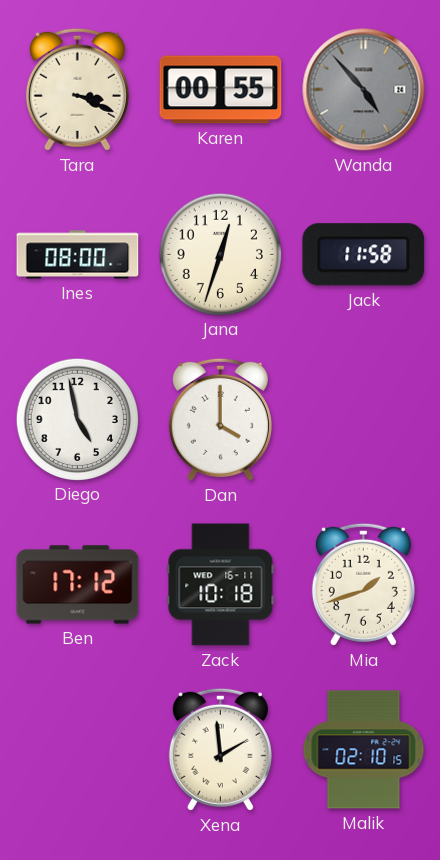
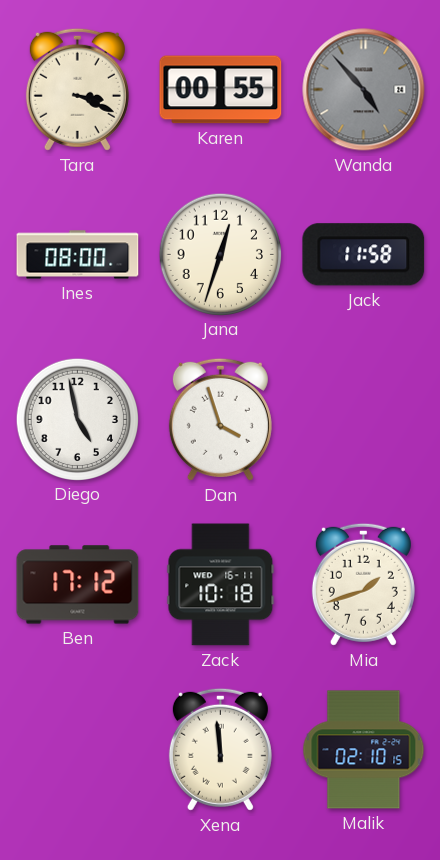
Dan: 4:00 -> 3:57
Xena: 1:59 -> 11:59
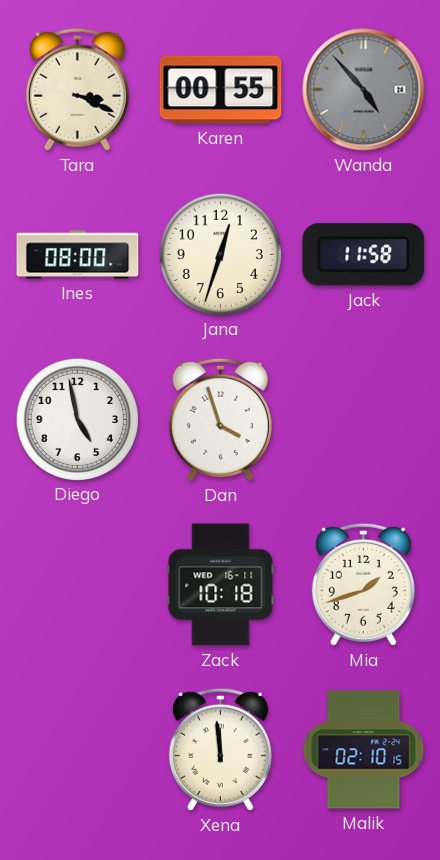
Ben: 17:12 -> none
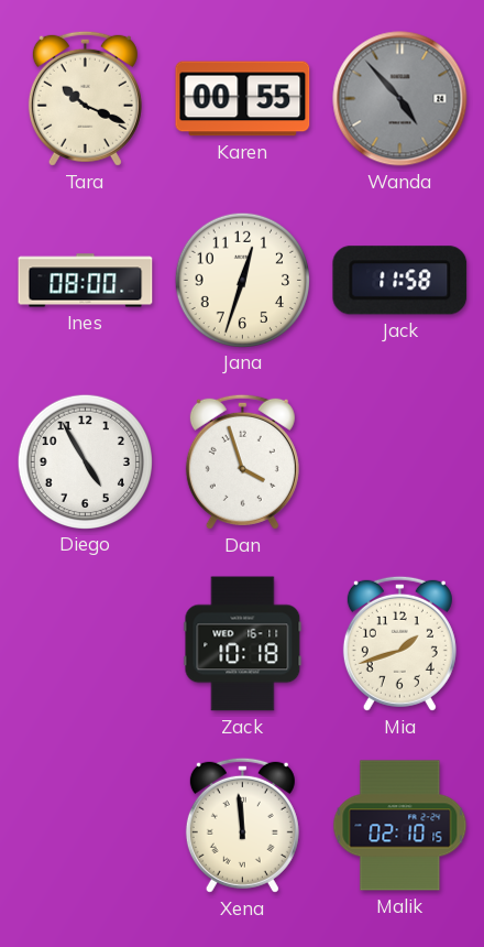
Tara: 3:19 -> 10:19
Diego: 4:58 -> 4:55
